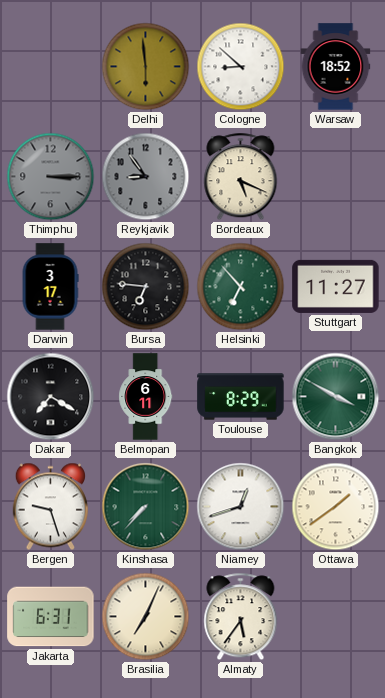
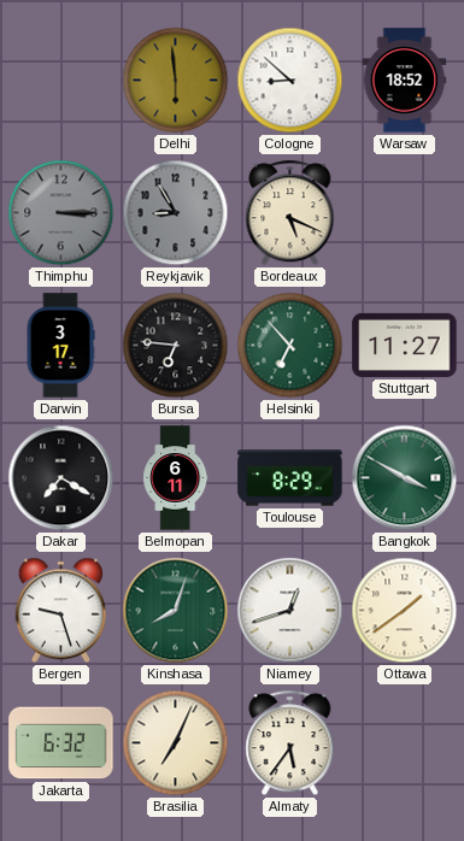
Reykjavik: 8:54 -> 8:55
Kinshasa: 7:37 -> 8:03
Jakarta: 6:31 -> 6:32
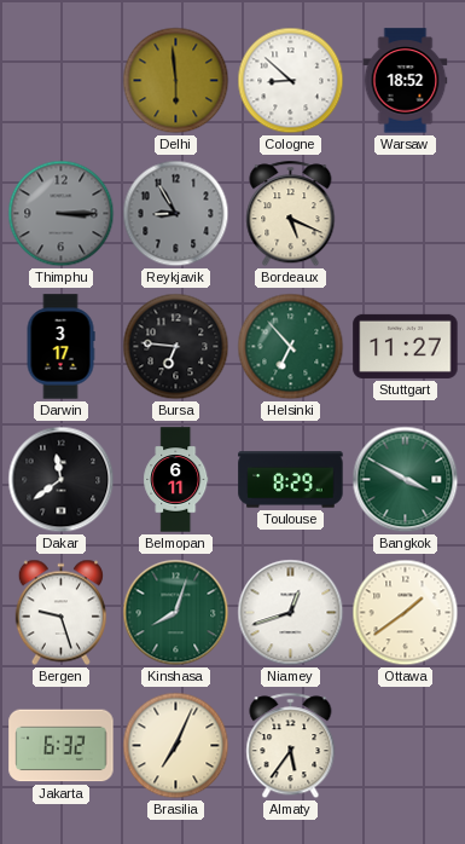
Dakar: 7:20 -> 11:39
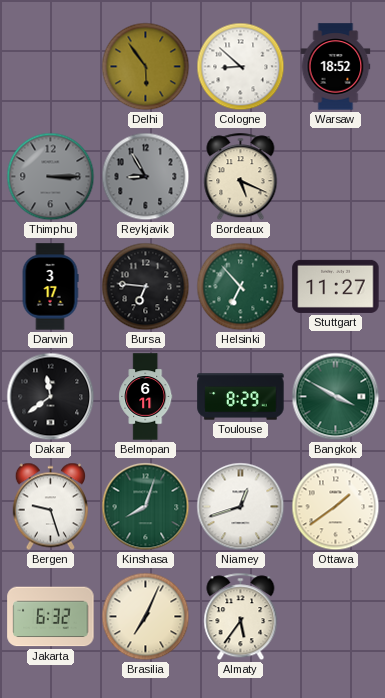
Delhi: 5:59 -> 5:54
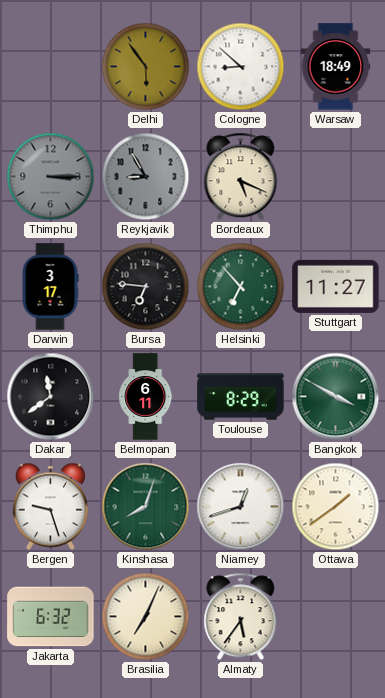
Warsaw: 18:52 -> 18:49
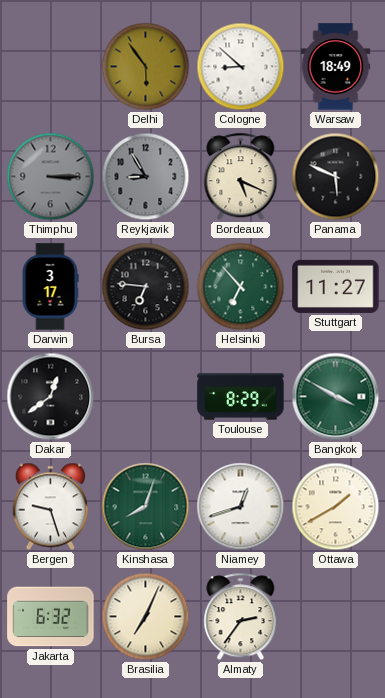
Panama: none -> 5:49
Dakar: 11:39 -> 12:39
Belmopan: 6:11 -> none
Ottawa: 1:39 -> 1:40
Almaty: 5:36 -> 2:36
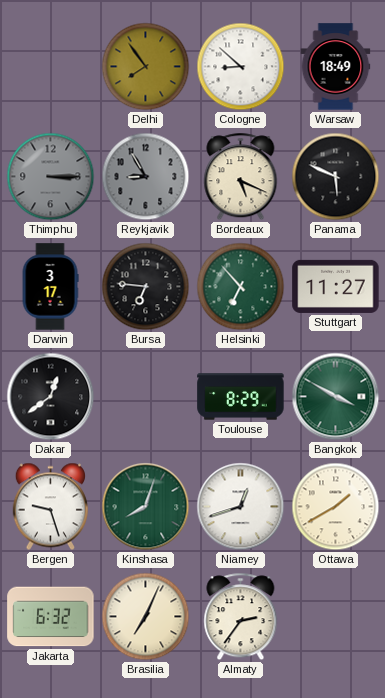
Delhi: 5:54 -> 7:54
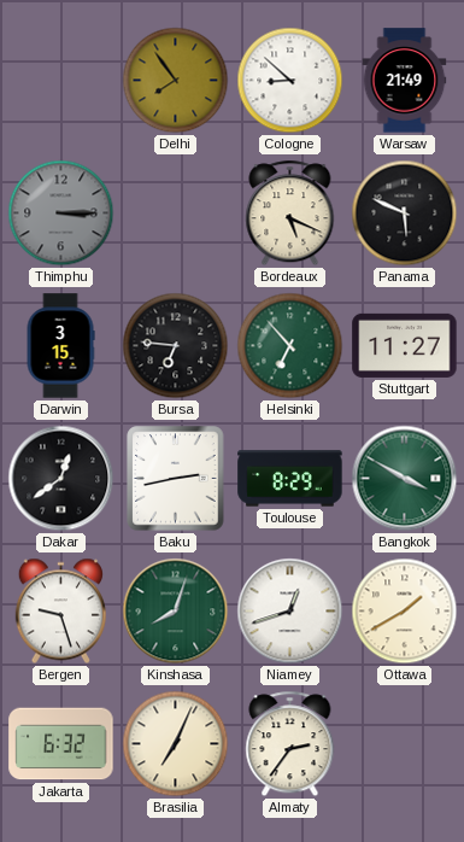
Warsaw: 18:49 -> 21:49
Reykjavik: 8:55 -> none
Darwin: 3:17 -> 3:15
Baku: none -> 2:43
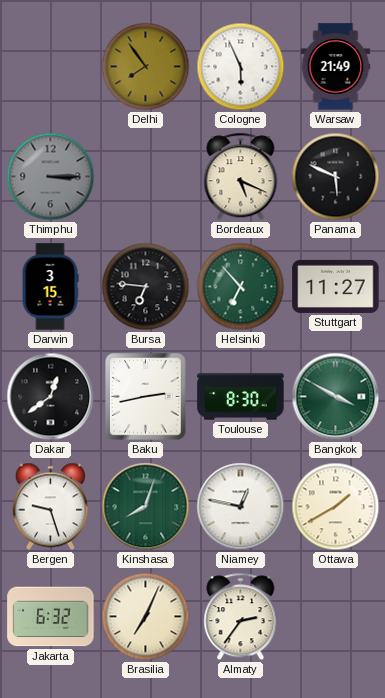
Cologne: 8:52 -> 5:56
Toulouse: 8:29 -> 8:30
Niamey: 12:42 -> 12:47
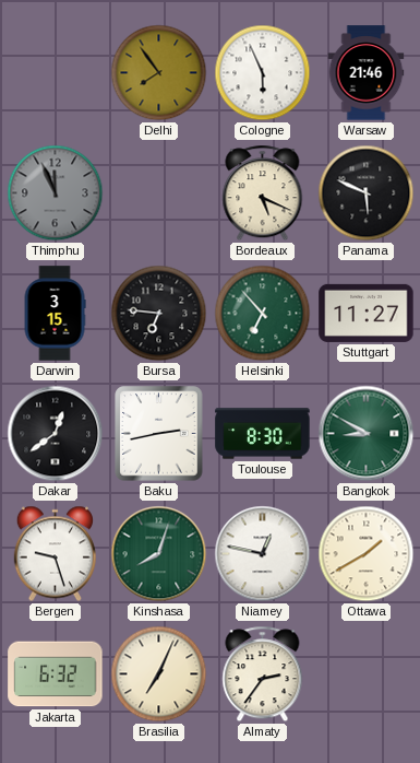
Warsaw: 21:49 -> 21:46
Thimphu: 3:15 -> 11:56
Bangkok: 3:50 -> 8:50
